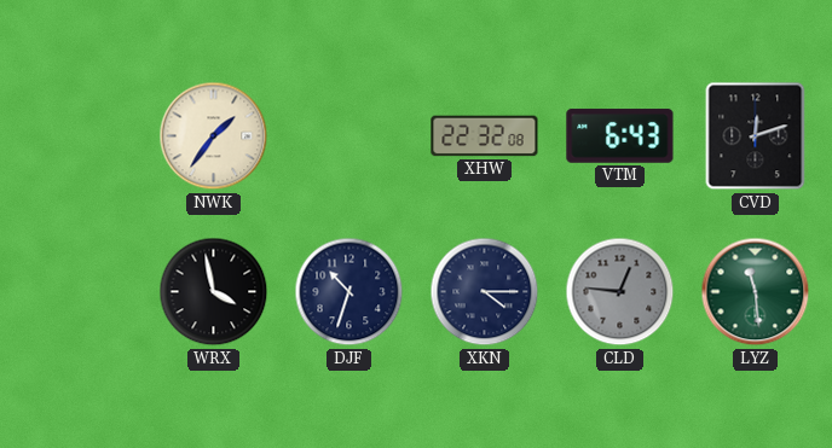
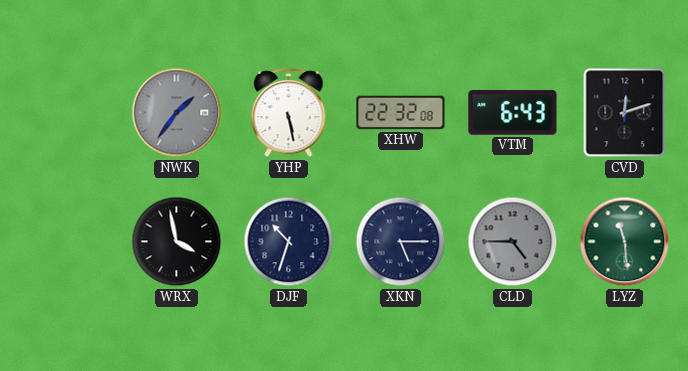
NWK dial: cream -> grey
YHP: none -> 5:28
XKN: 4:15 -> 5:15
CLD: 12:46 -> 4:45
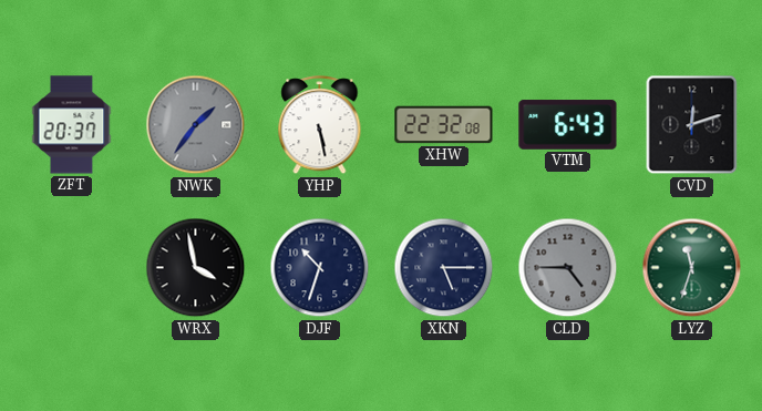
ZFT: none -> 20:37
LYZ: 11:29 -> 11:33
